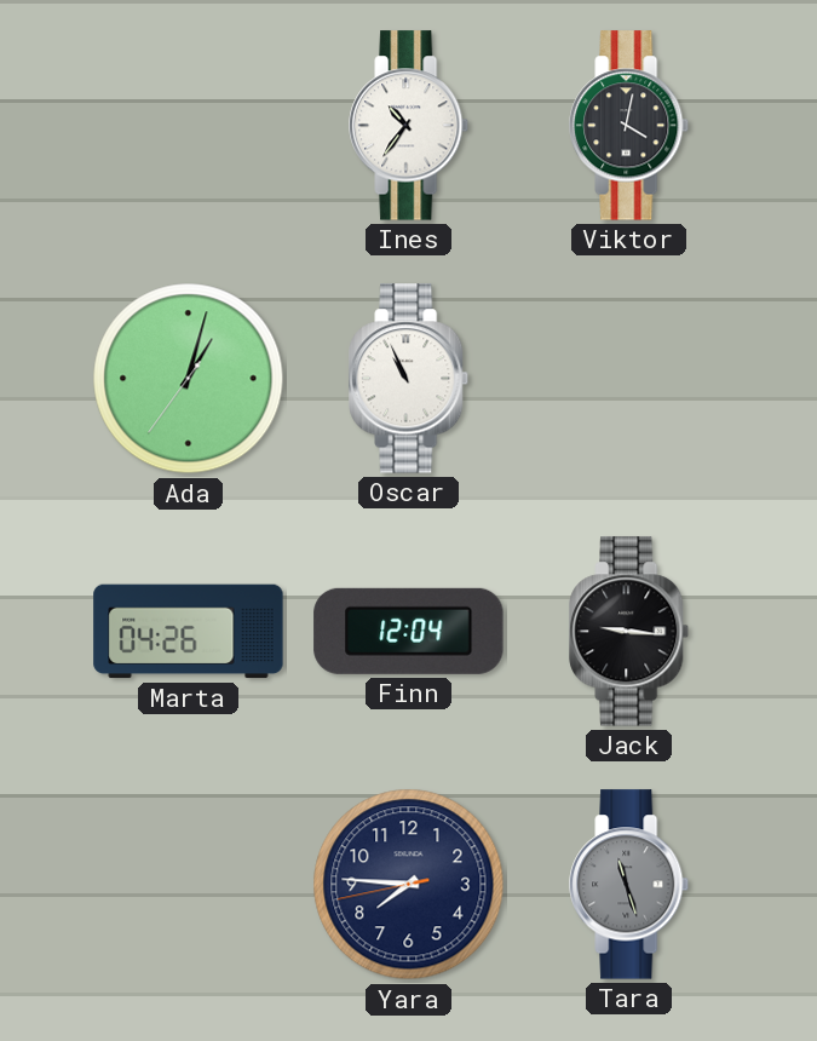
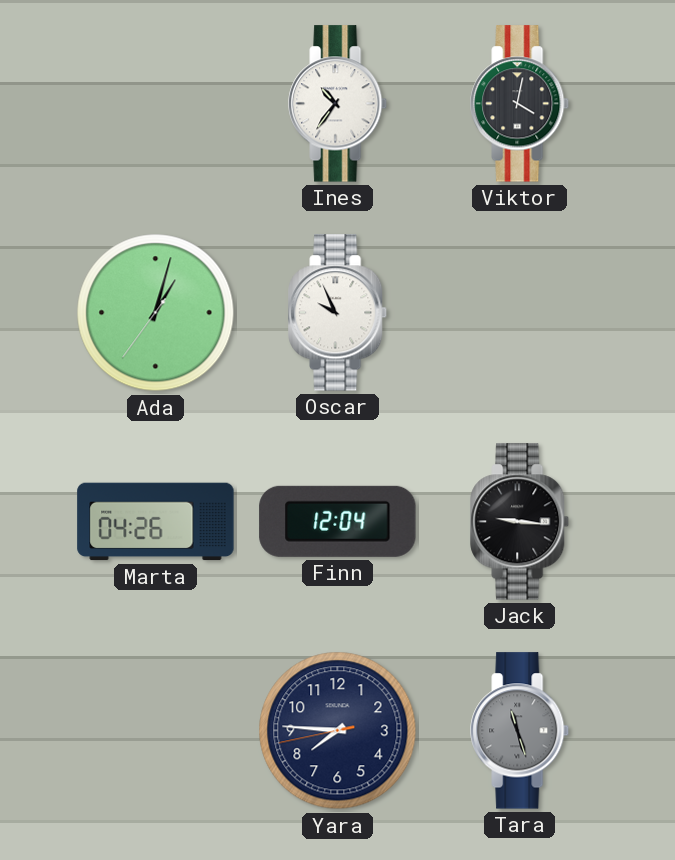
Oscar: 10:56 -> 9:56
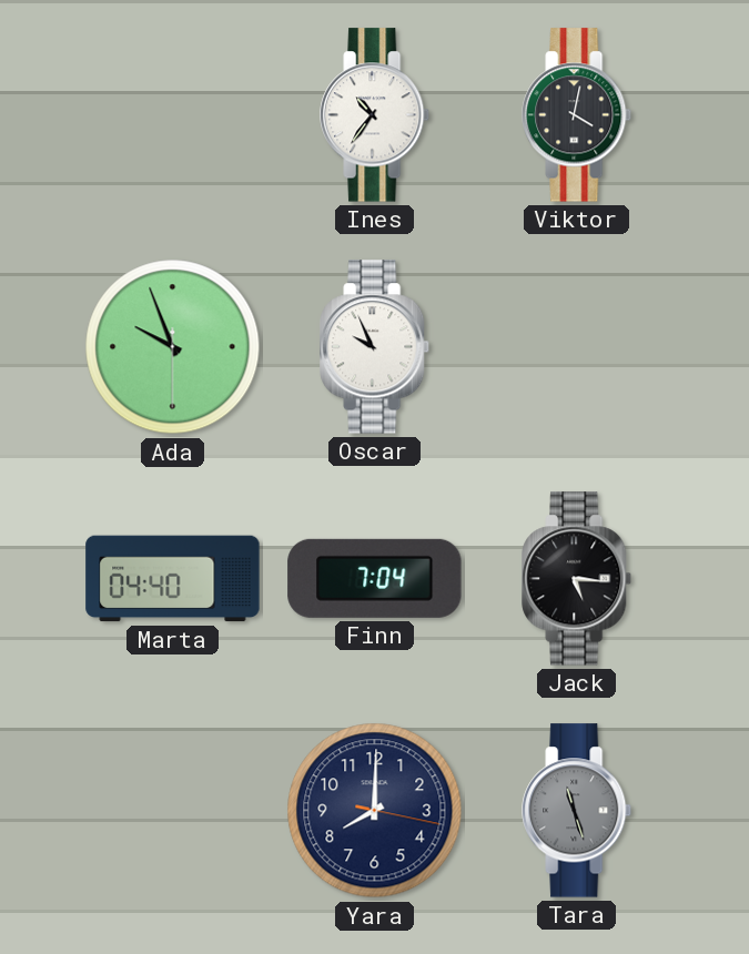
Ada: 1:02 -> 9:56
Marta: 04:26 -> 04:40
Finn: 12:04 -> 7:04
Jack: 9:16 -> 5:16
Yara: 7:45 -> 8:00
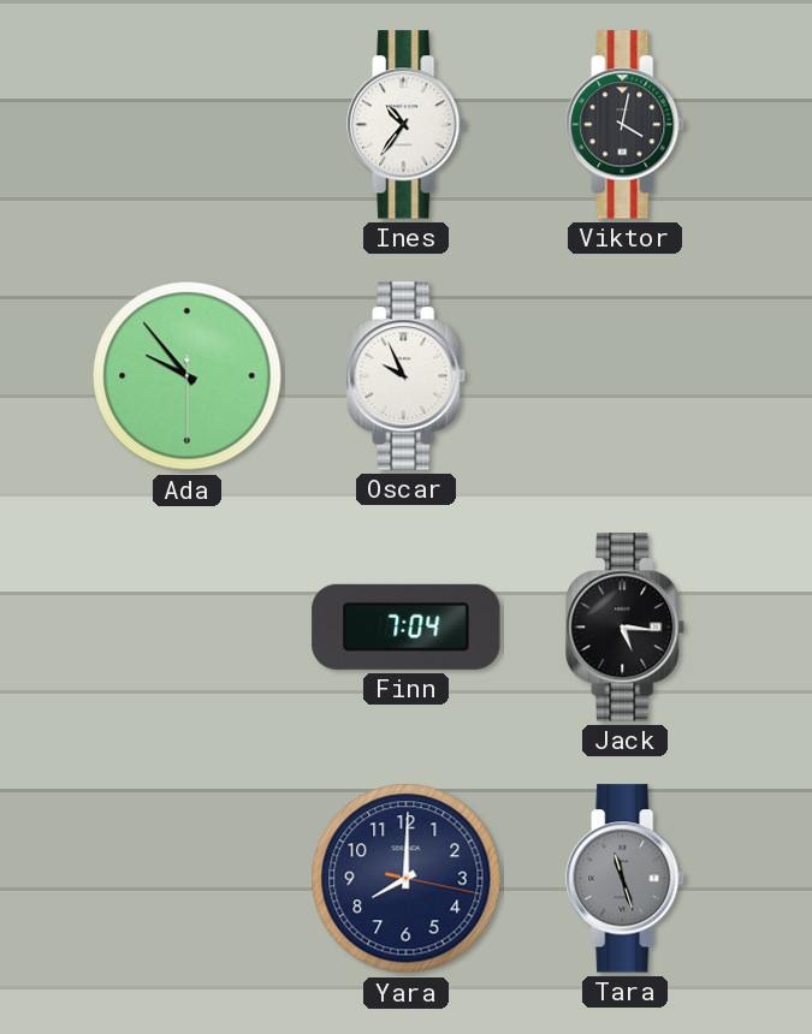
Ada: 9:56 -> 9:53
Marta: 04:40 -> none
